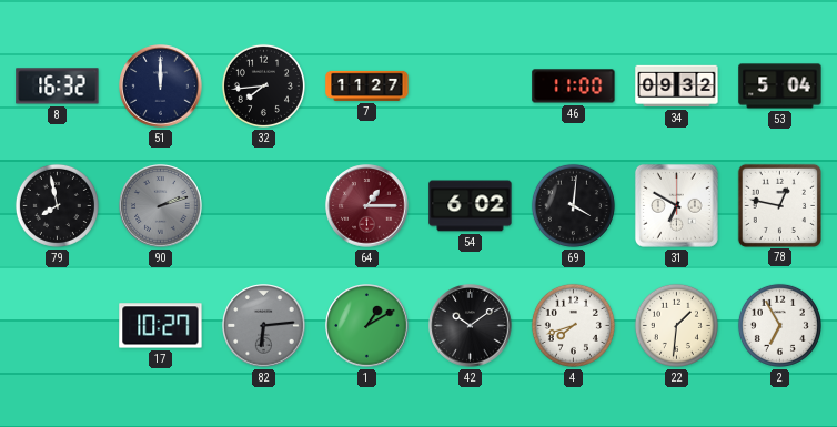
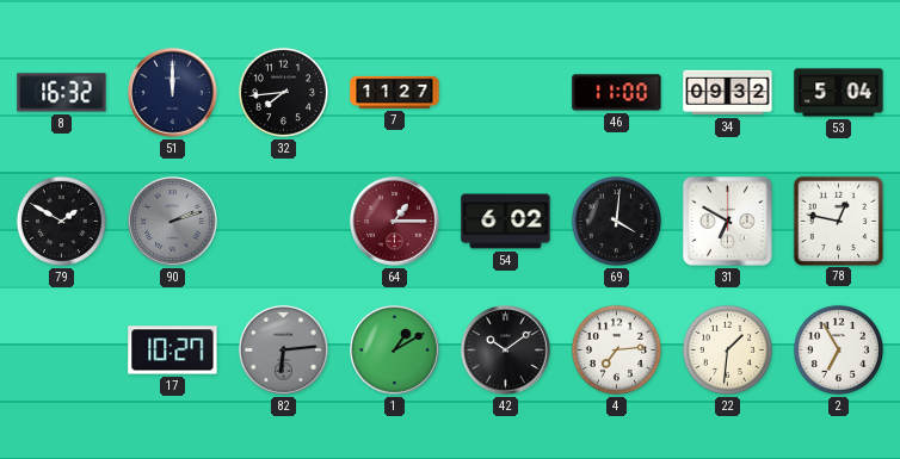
79: 7:58 -> 1:50
4: 7:42 -> 7:14
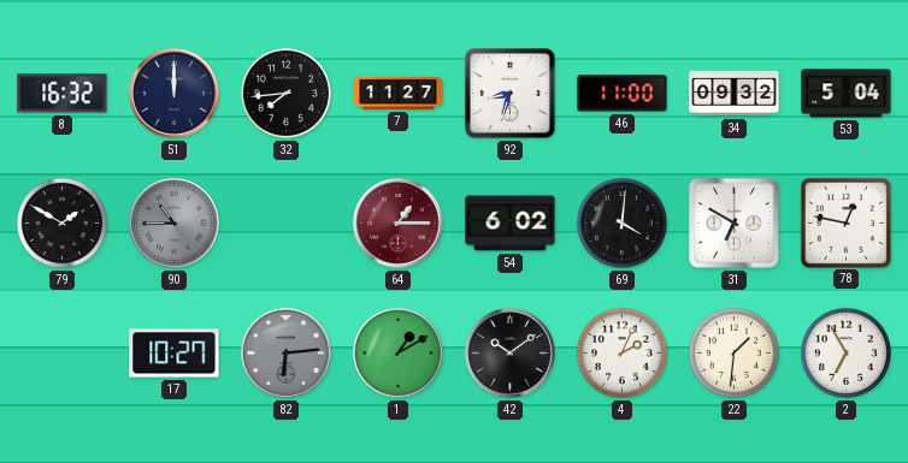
92: none -> 8:33
90: 2:12 -> 10:45
4: 7:14 -> 2:04
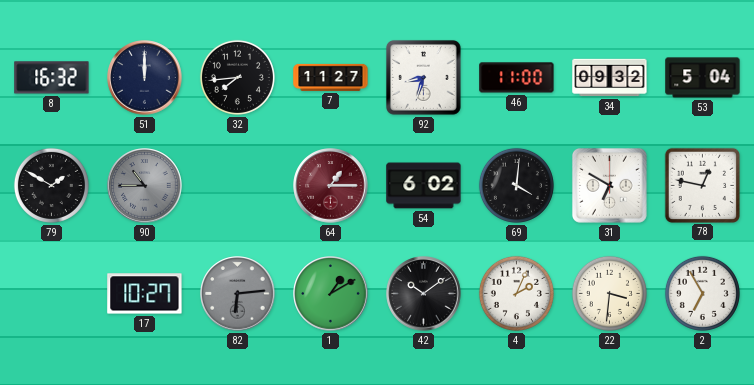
22: 1:31 -> 3:31
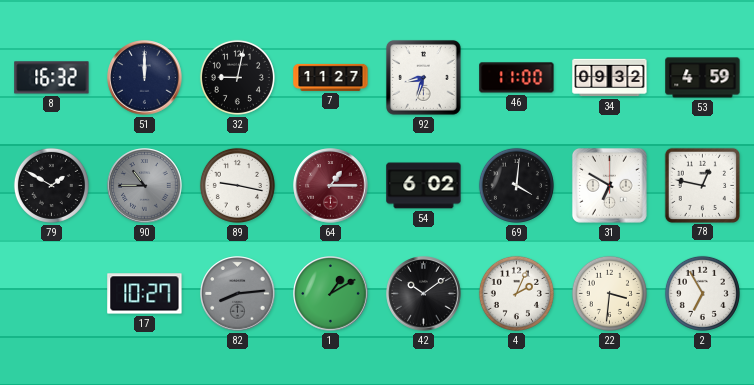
32: 7:44 -> 9:02
53: 5:04 -> 4:59
89: none -> 9:17
82: 6:14 -> 8:14
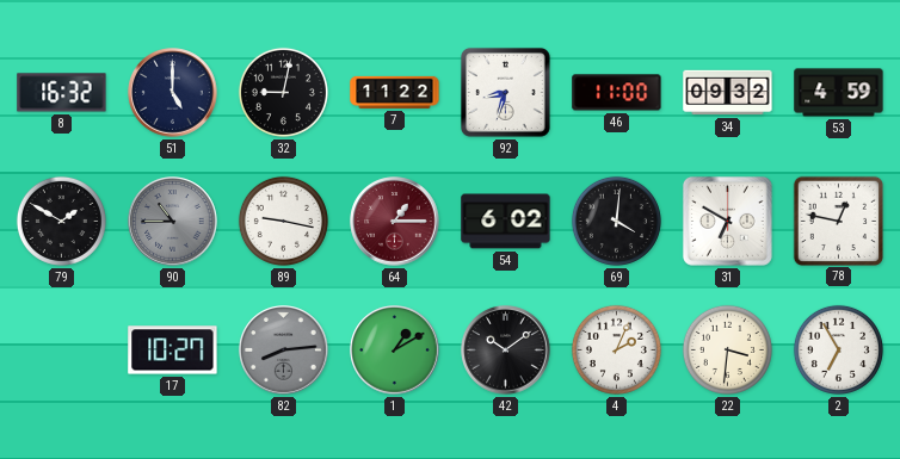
51: 12:00 -> 5:00
7: 11:27 -> 11:22
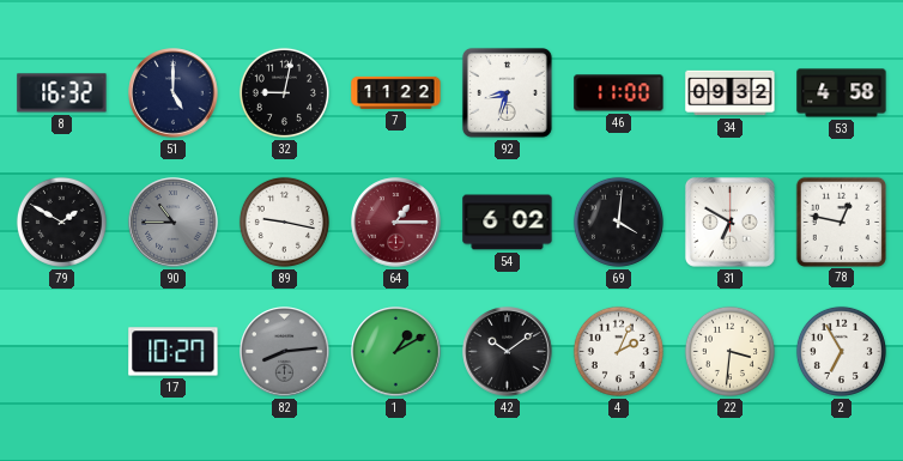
53: 4:59 -> 4:58
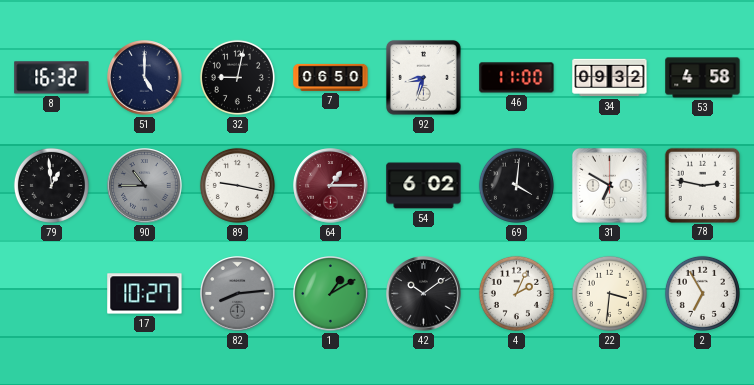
7: 11:22 -> 06:50
79: 1:50 -> 12:59
78: 12:47 -> 2:47
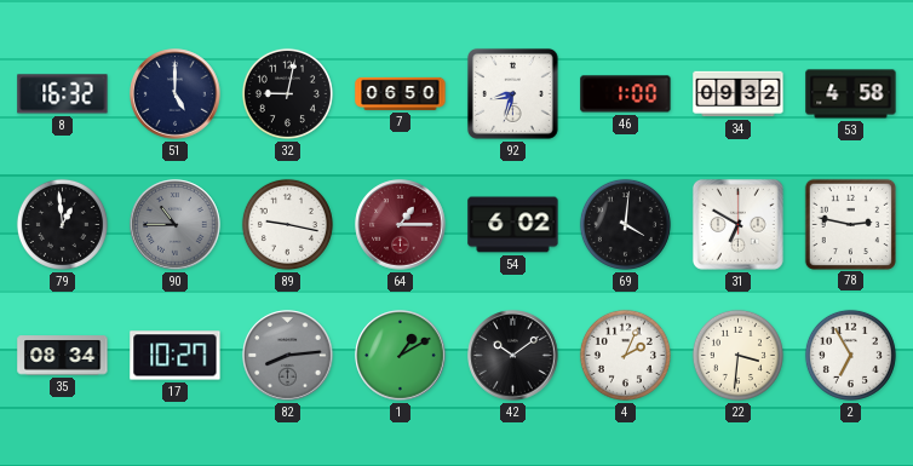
46: 11:00 -> 1:00
35: none -> 08:34
